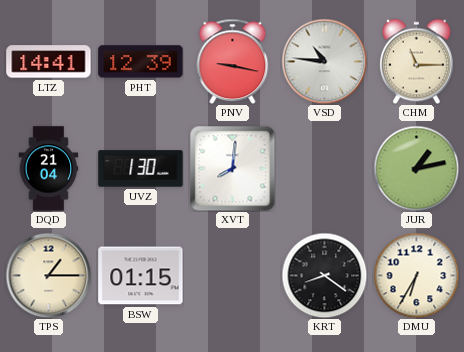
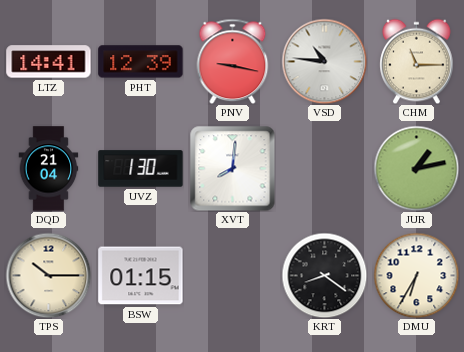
TPS: 1:15 -> 10:15
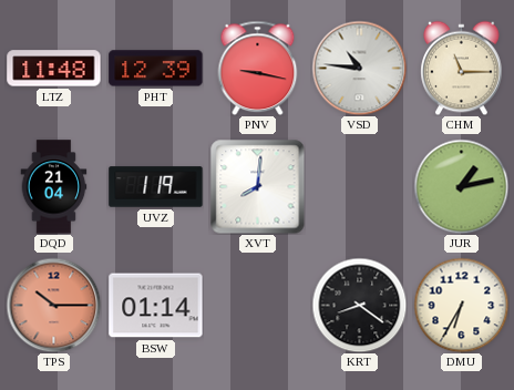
LTZ: 14:41 -> 11:48
UVZ: 1:30 -> 1:19
TPS dial: cream -> salmon
BSW: 01:15 -> 01:14
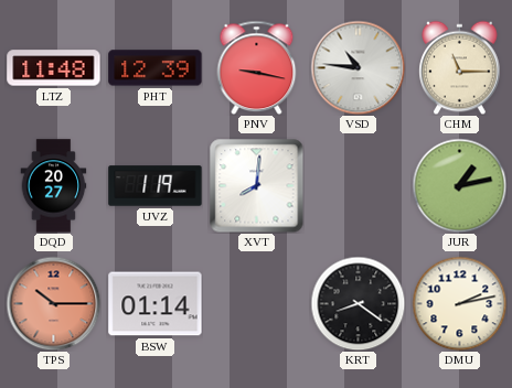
DQD: 21:04 -> 20:27
DMU: 6:35 -> 2:13
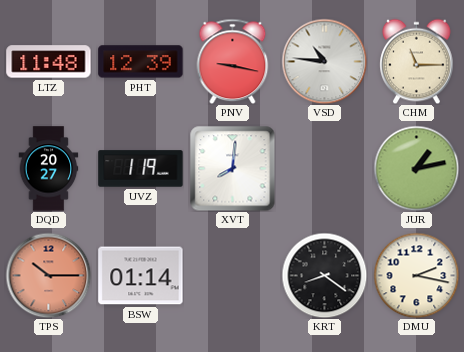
DMU: 2:13 -> 2:17
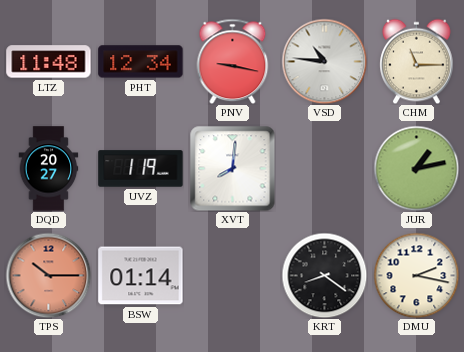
PHT: 12:39 -> 12:34
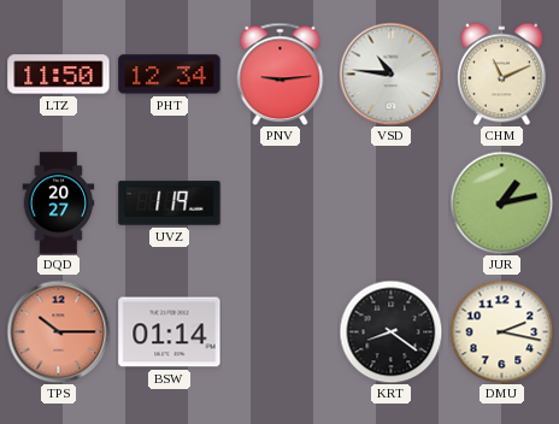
LTZ: 11:48 -> 11:50
PNV: 9:17 -> 9:14
CHM: 11:15 -> 11:11
XVT: 8:01 -> none
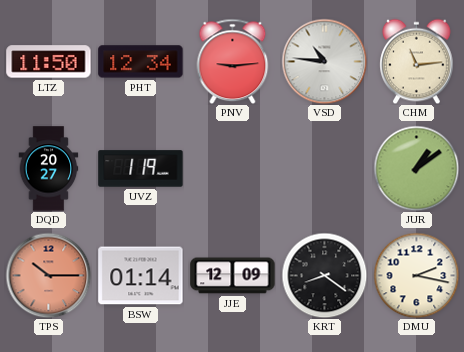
CHM: 11:11 -> 11:14
JUR: 1:13 -> 1:09
JJE: none -> 12:09
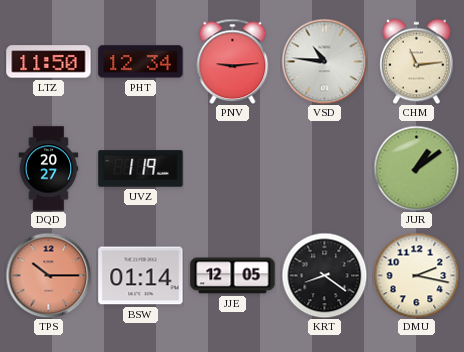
JJE: 12:09 -> 12:05
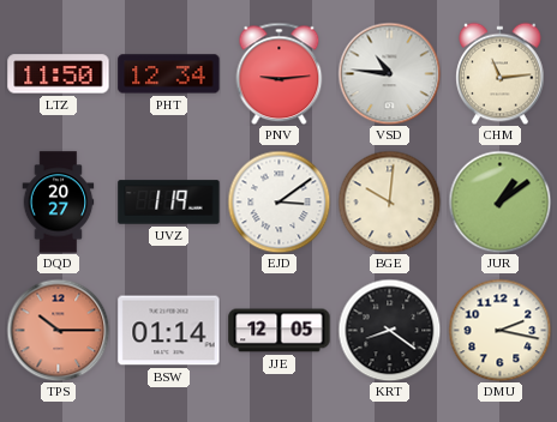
EJD: none -> 3:09
BGE: none -> 10:01
